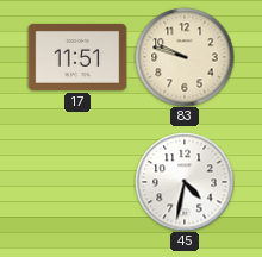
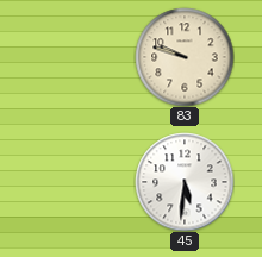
17: 11:51 -> none
45: 4:32 -> 5:31
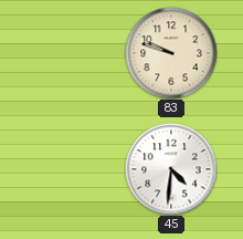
45: 5:31 -> 4:31
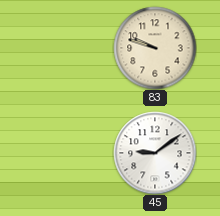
45: 4:31 -> 9:09
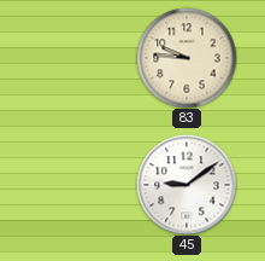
83: 9:48 -> 9:46
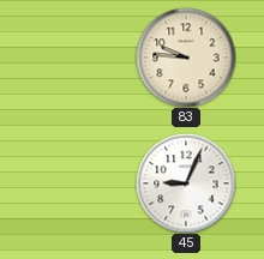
45: 9:09 -> 9:04
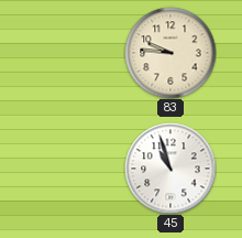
45: 9:04 -> 10:57
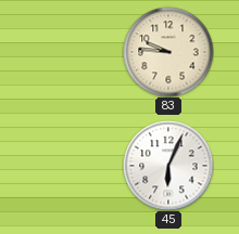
45: 10:57 -> 6:04
